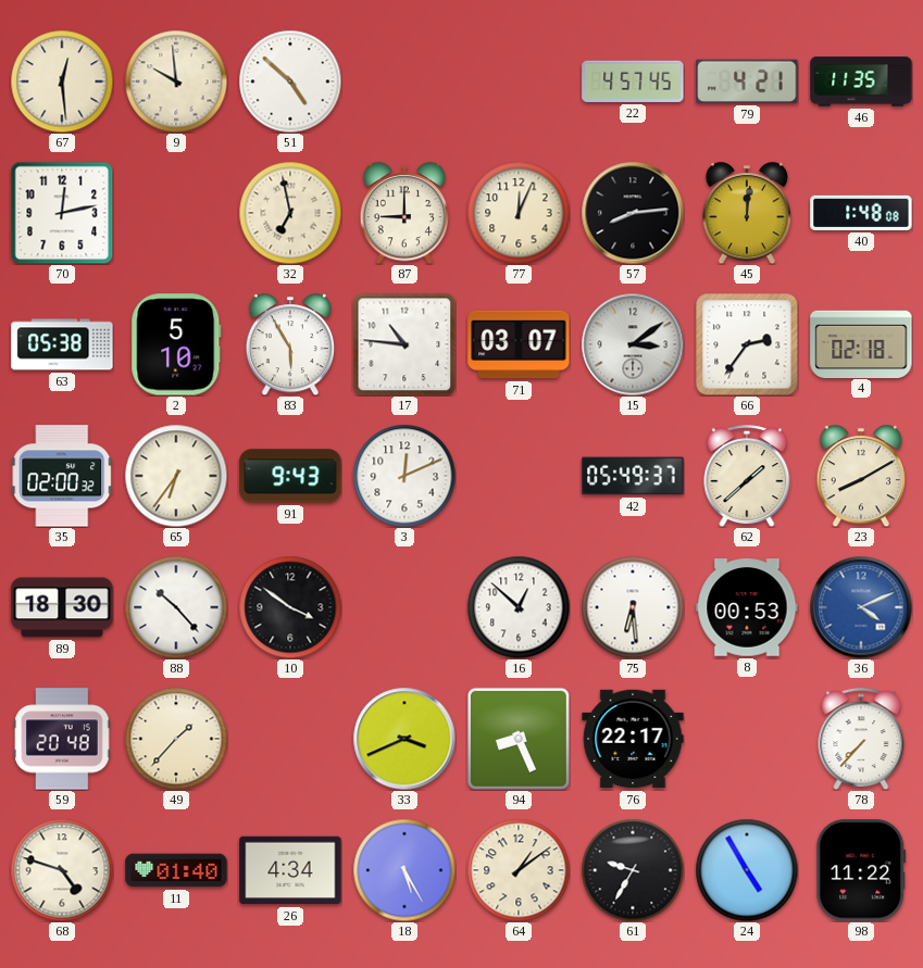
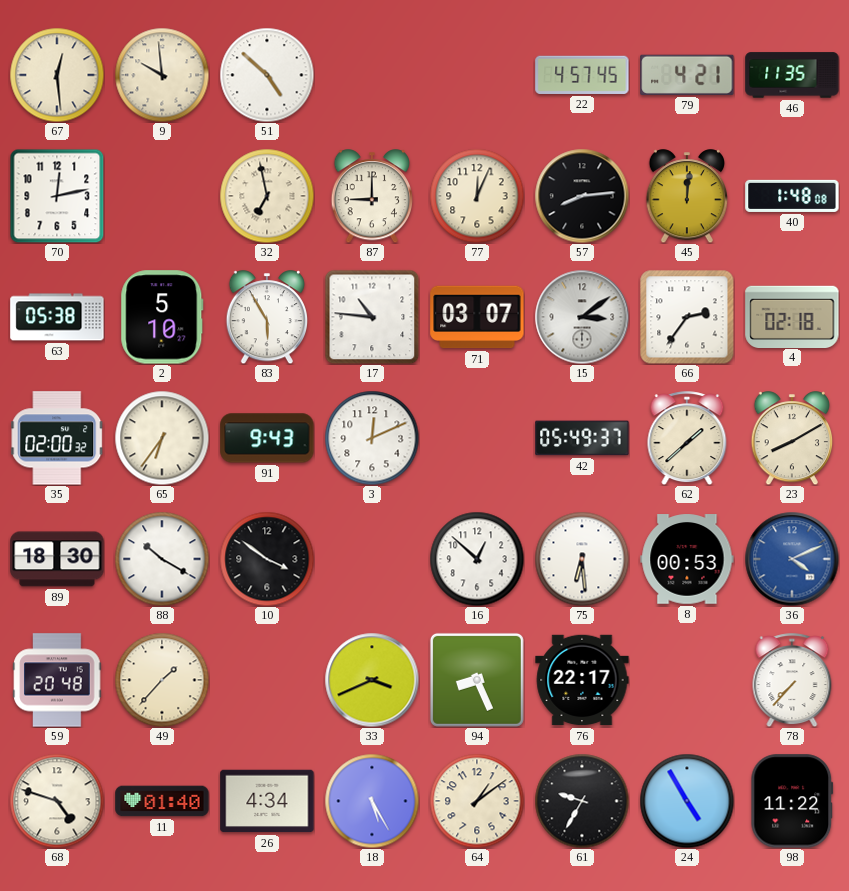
88: 10:23 -> 10:20
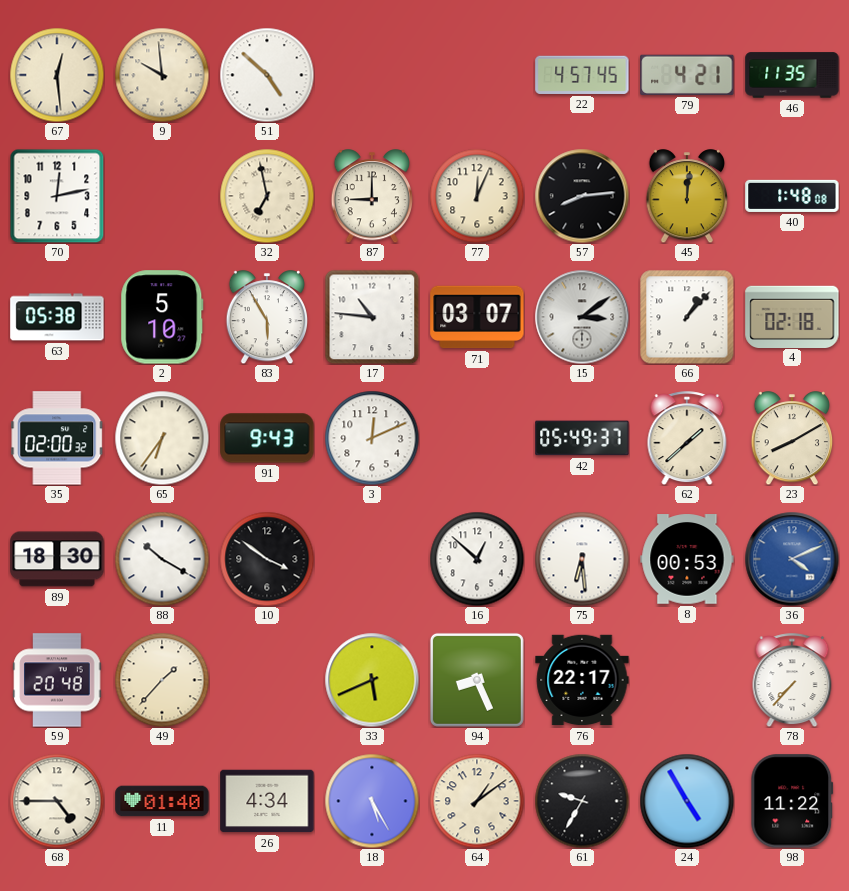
66: 2:36 -> 1:07
33: 3:41 -> 5:41
68: 4:48 -> 4:45
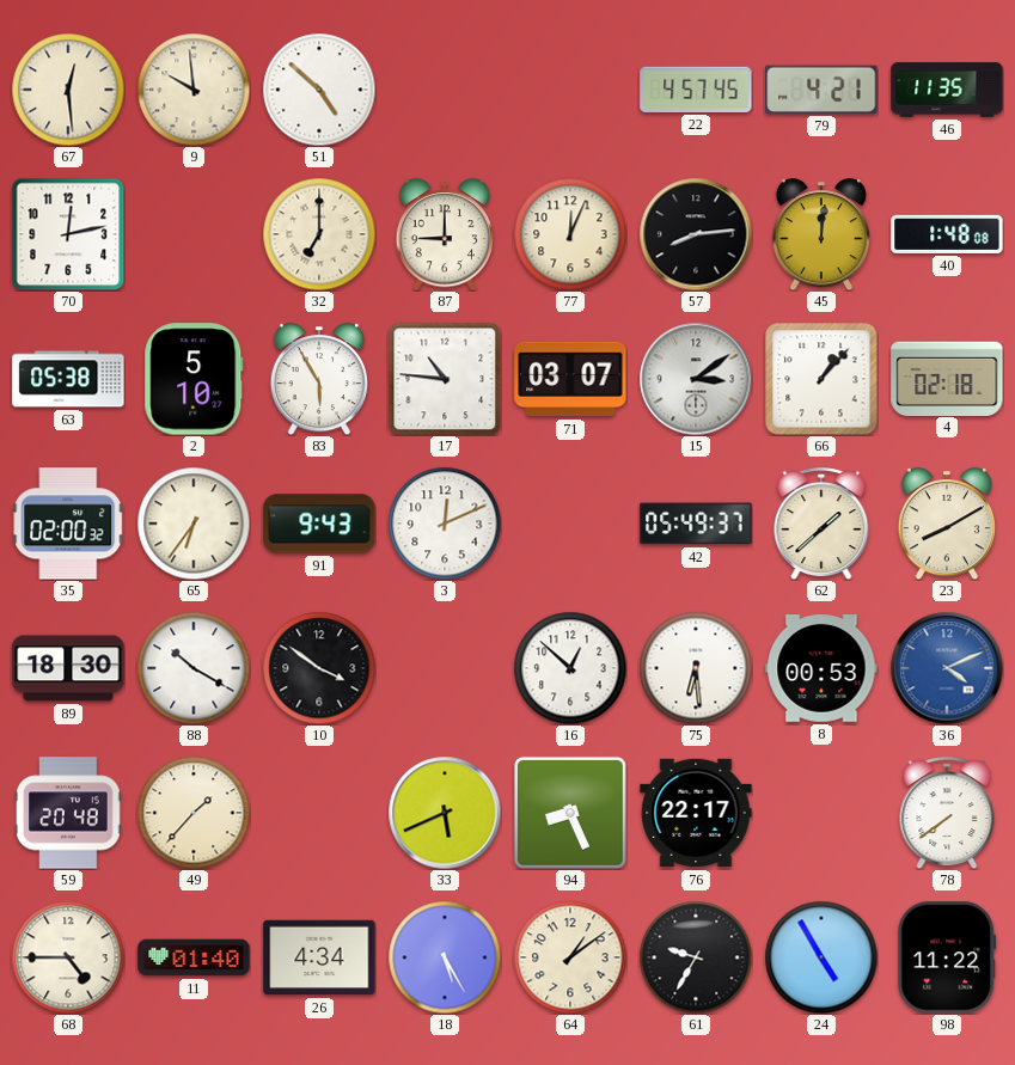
32: 6:58 -> 7:00
78: 7:37 -> 7:39
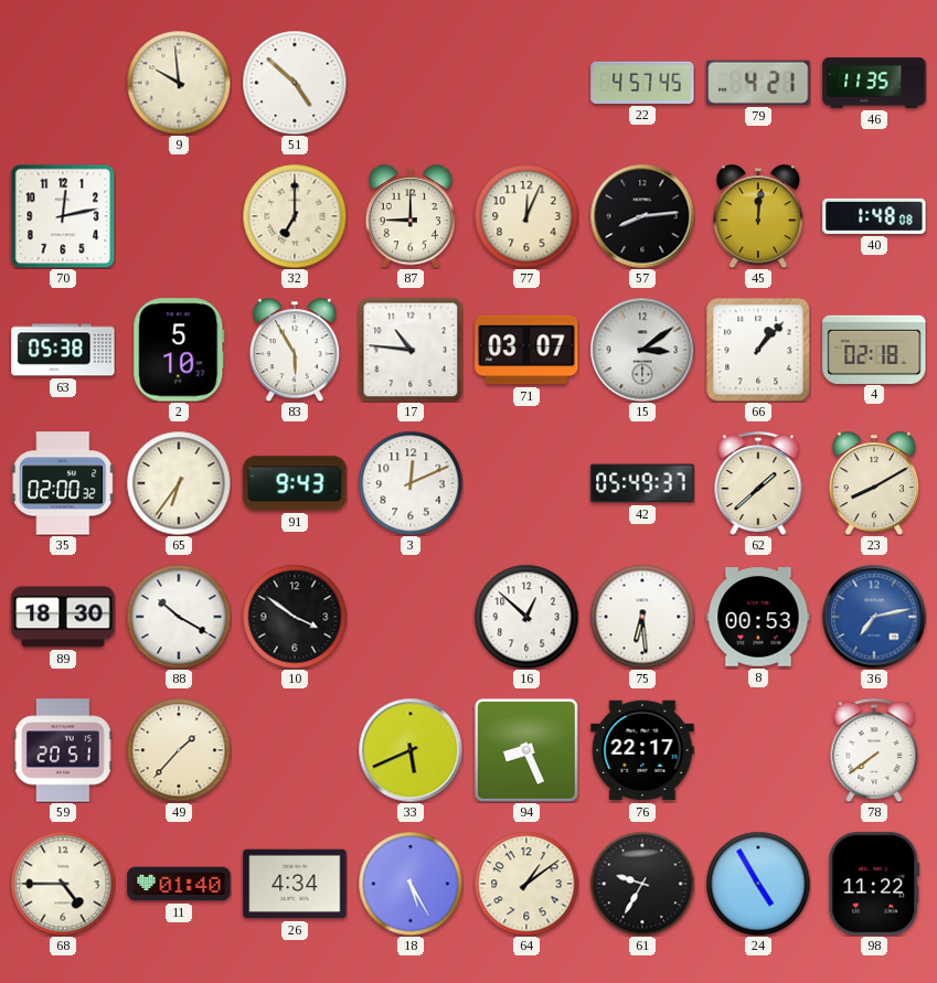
67: 12:29 -> none
36: 4:11 -> 7:13
59: 20:48 -> 20:51
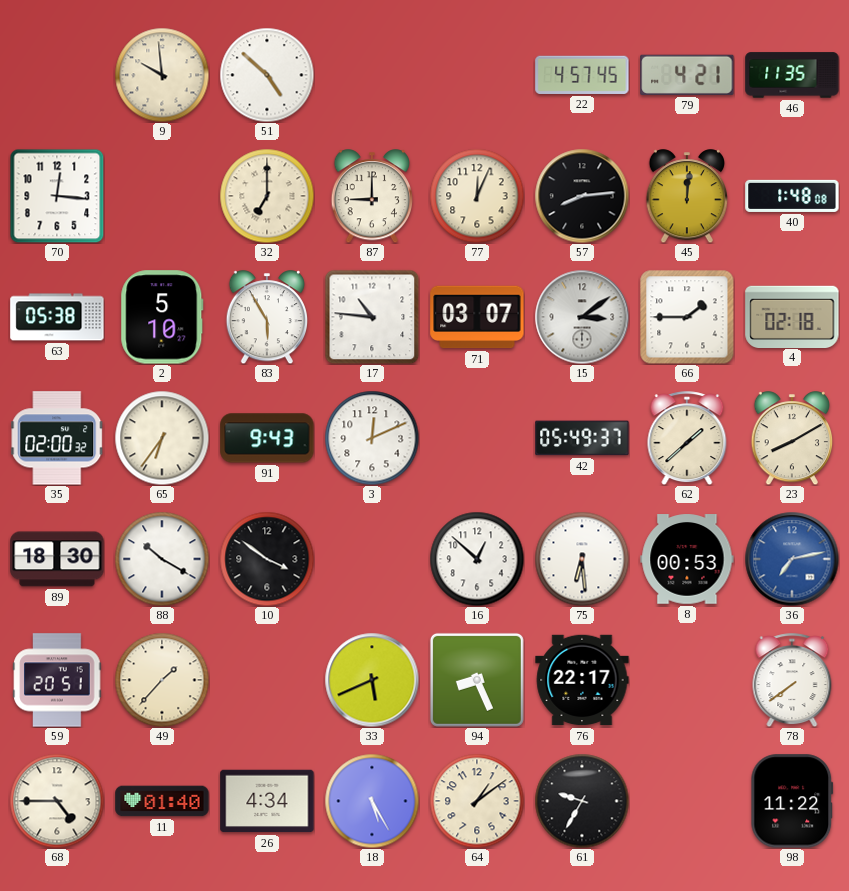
70: 12:13 -> 12:16
66: 1:07 -> 1:45
24: 4:55 -> none
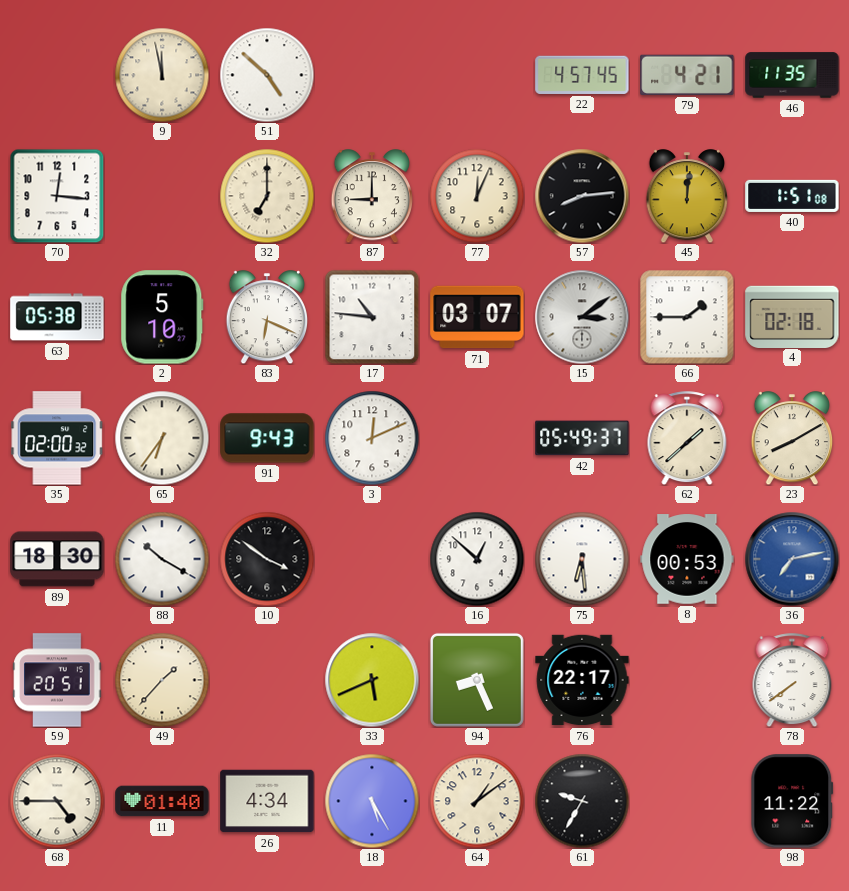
9: 9:59 -> 11:58
40: 1:48 -> 1:51
83: 5:55 -> 6:19
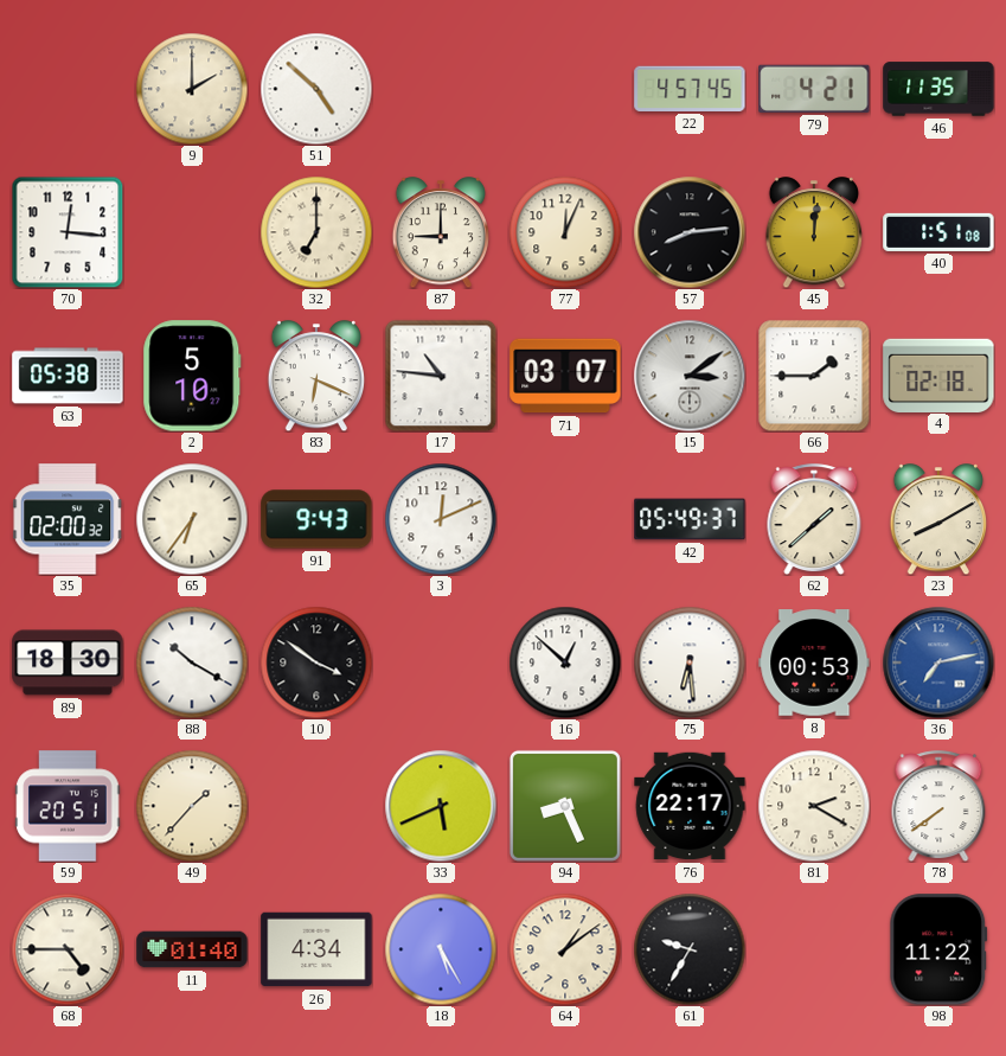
9: 11:58 -> 2:00
81: none -> 2:20
